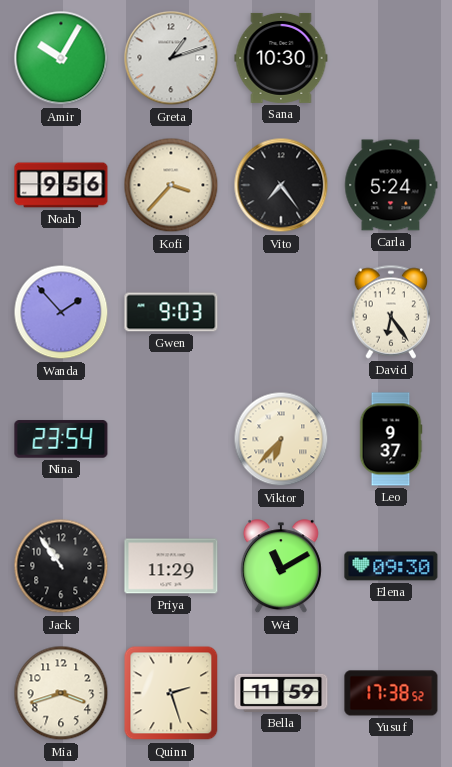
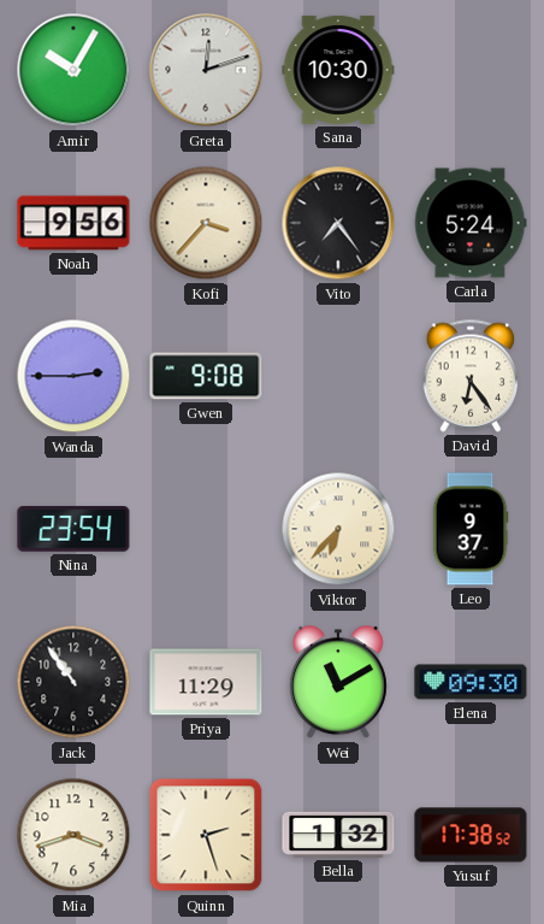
Greta: 1:12 -> 12:12
Wanda: 1:53 -> 2:45
Gwen: 9:03 -> 9:08
Bella: 11:59 -> 1:32
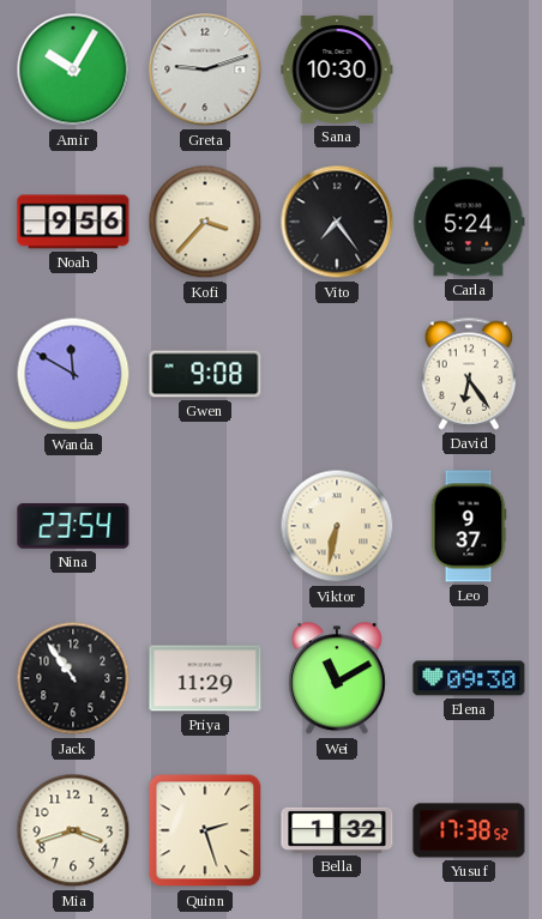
Greta: 12:12 -> 9:12
Wanda: 2:45 -> 11:50
Viktor: 6:37 -> 6:32
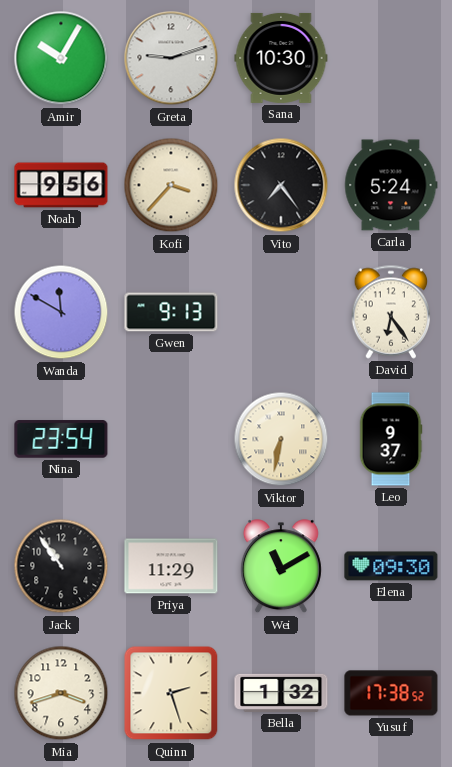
Gwen: 9:08 -> 9:13
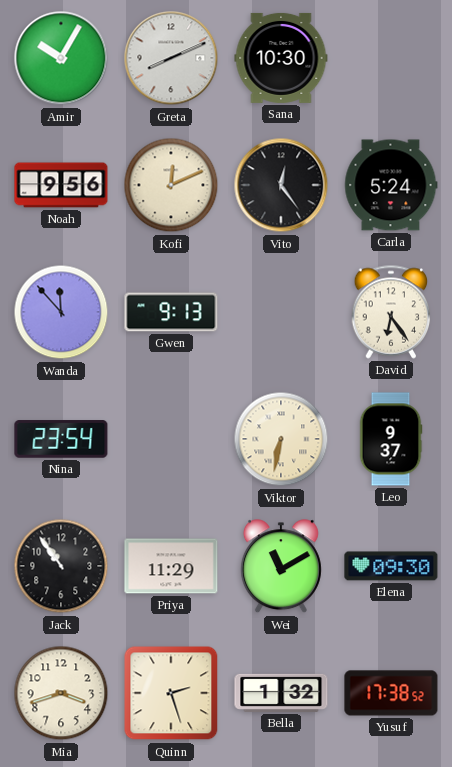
Greta: 9:12 -> 8:11
Kofi: 3:37 -> 12:11
Vito: 7:24 -> 12:24
Wanda: 11:50 -> 11:53
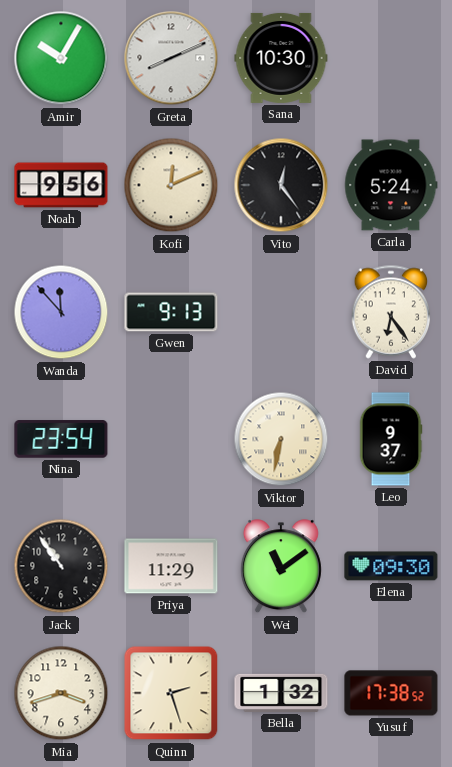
Wei: 11:10 -> 11:09
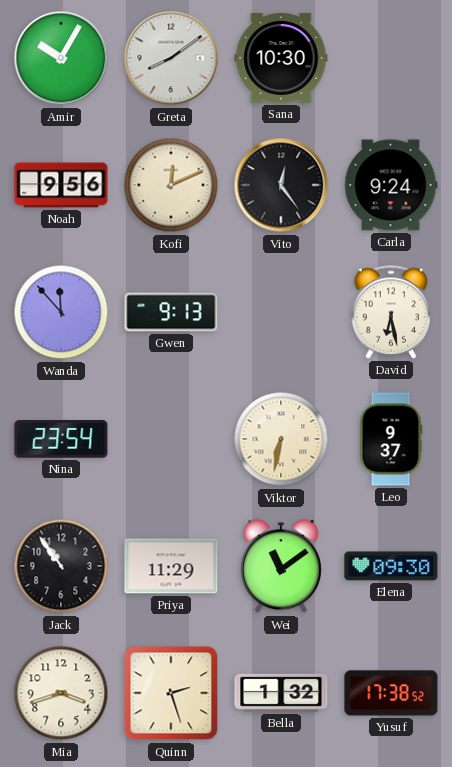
Greta: 8:11 -> 8:09
Carla: 5:24 -> 9:24
David: 6:24 -> 6:28
